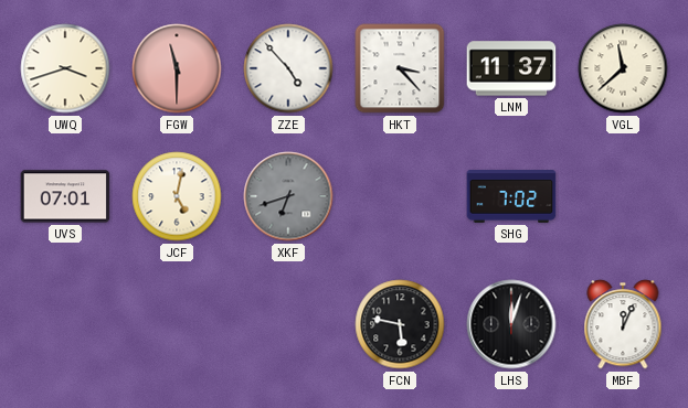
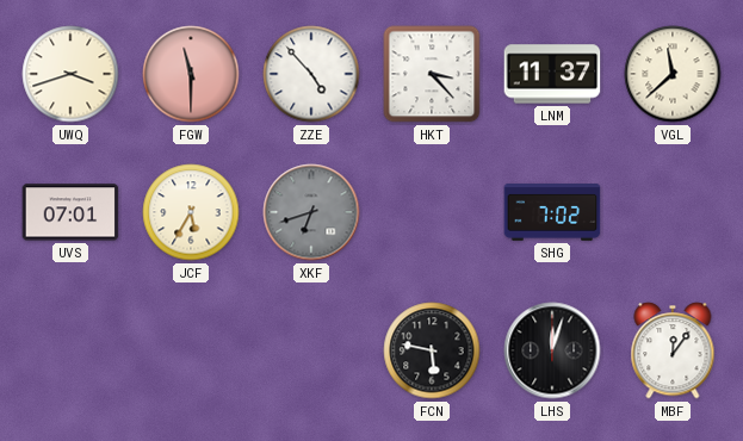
JCF: 5:02 -> 5:35
MBF: 12:04 -> 12:06
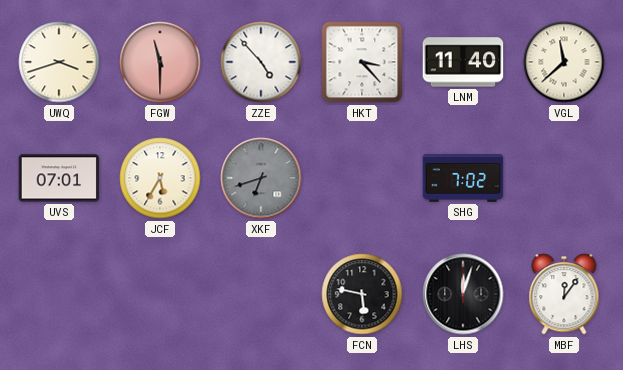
LNM: 11:37 -> 11:40
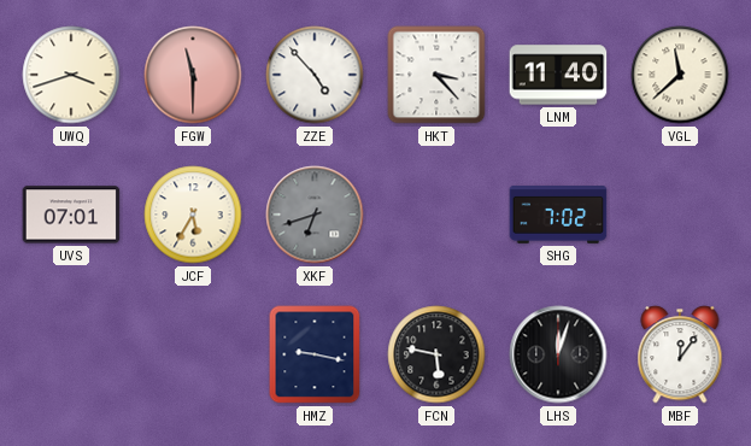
HMZ: none -> 9:17
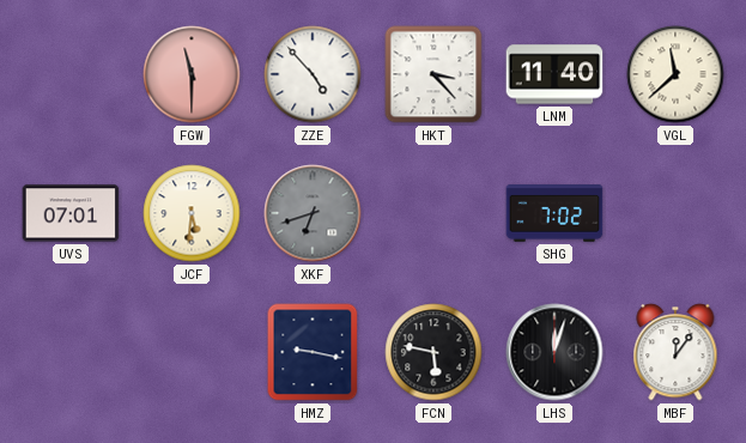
UWQ: 3:42 -> none
JCF: 5:35 -> 5:31
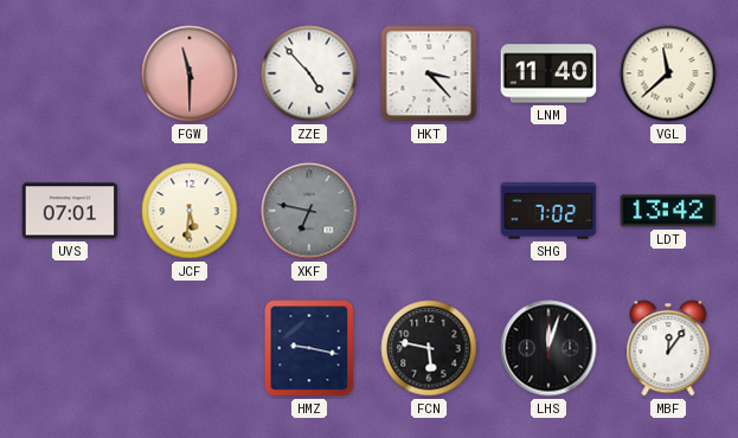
XKF: 6:42 -> 6:47
LDT: none -> 13:42
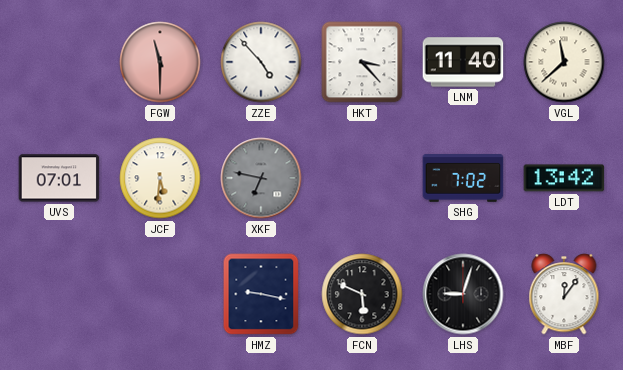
FCN: 5:47 -> 5:49
LHS: 12:03 -> 9:03
